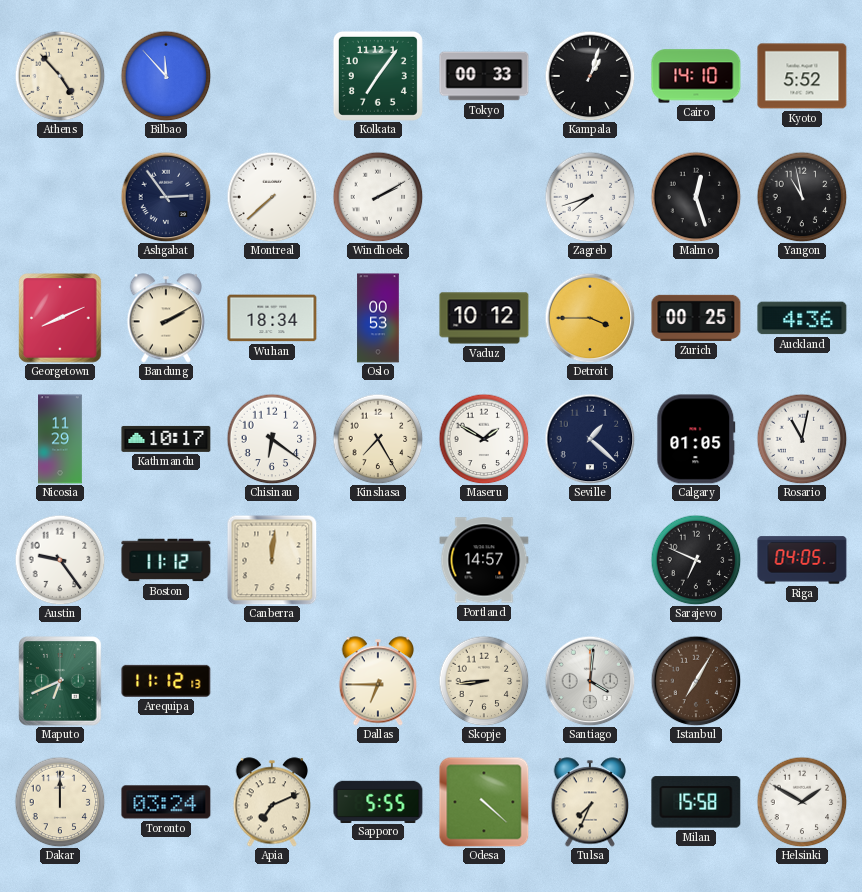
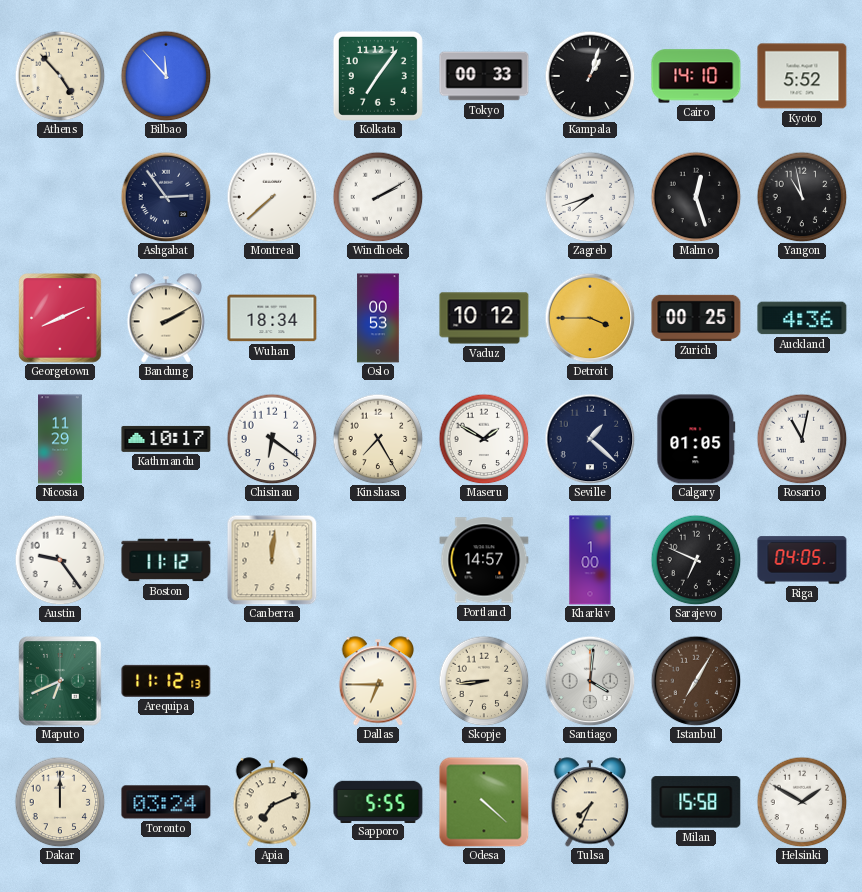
Kharkiv: none -> 1:00
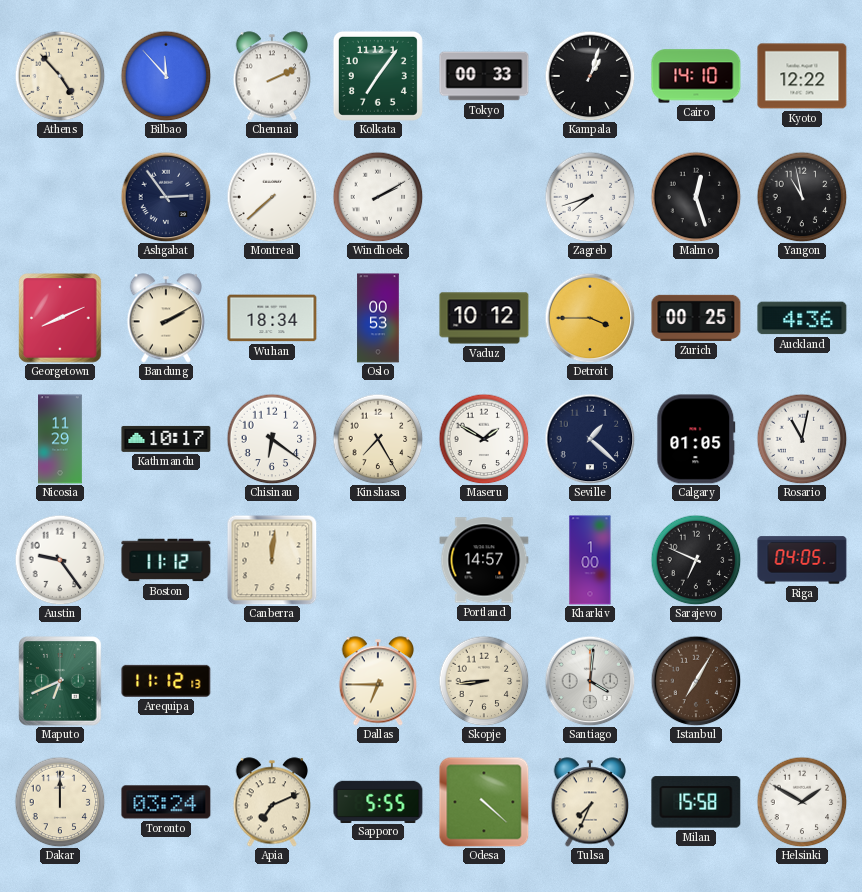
Chennai: none -> 2:11
Kyoto: 5:52 -> 12:22
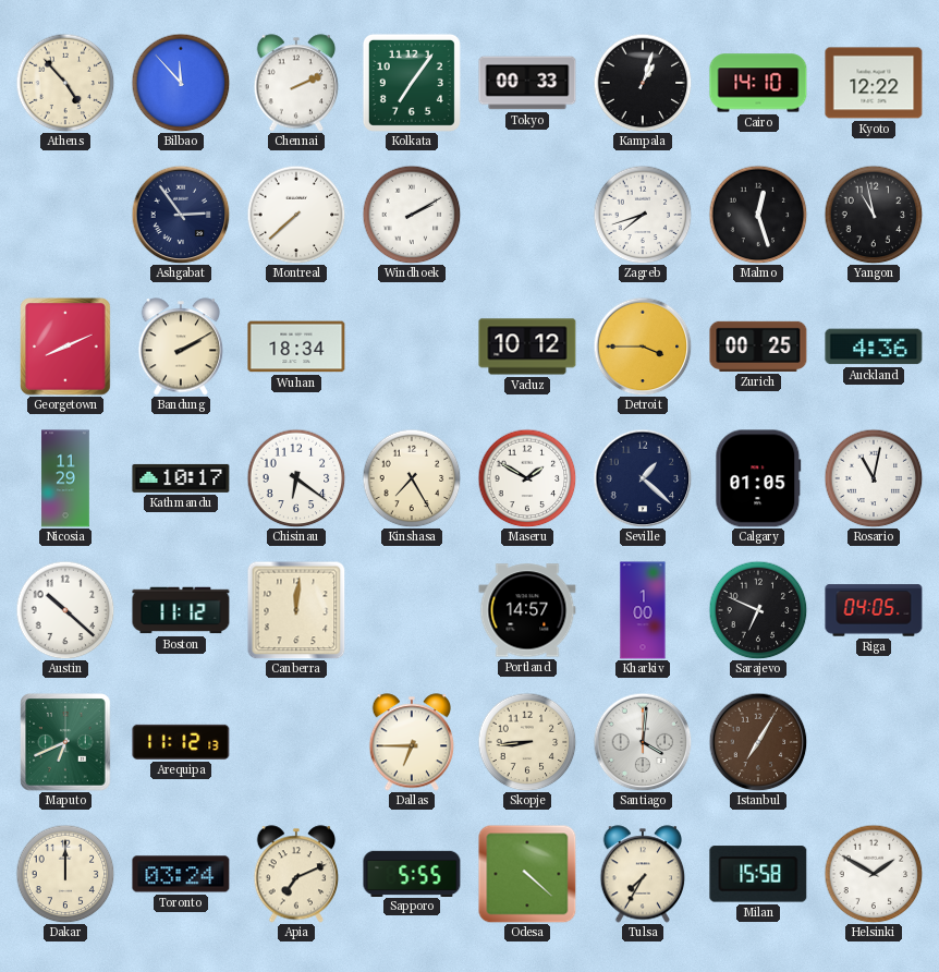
Oslo: 00:53 -> none
Austin: 9:24 -> 10:22
Tulsa: 7:34 -> 7:35
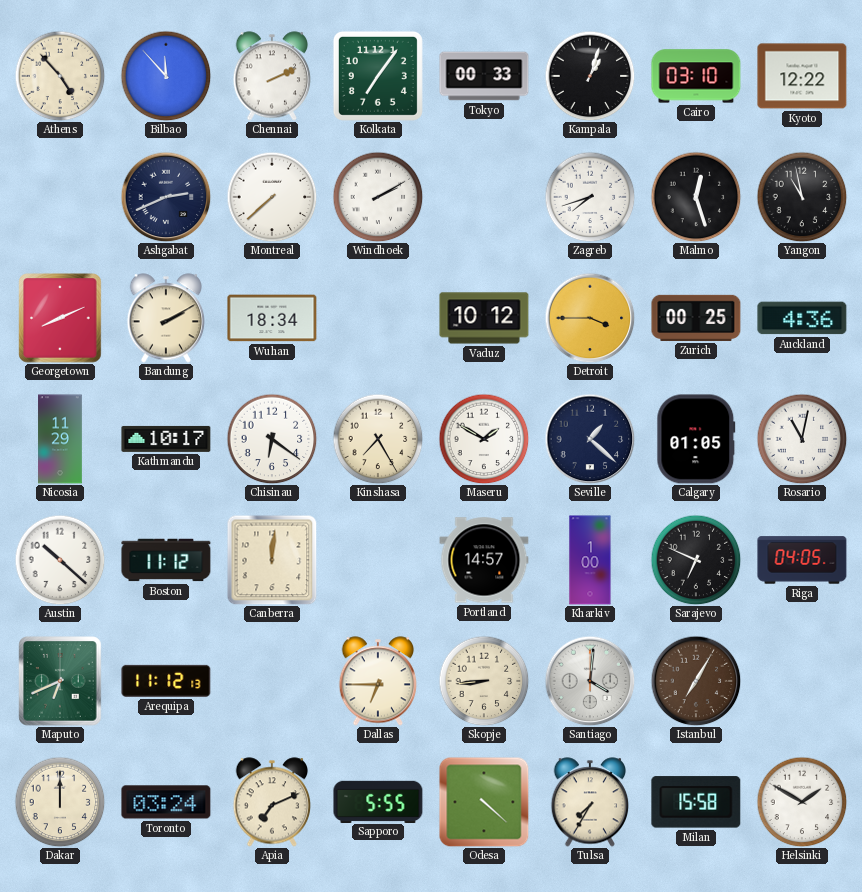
Cairo: 14:10 -> 03:10
Ashgabat: 2:54 -> 2:41
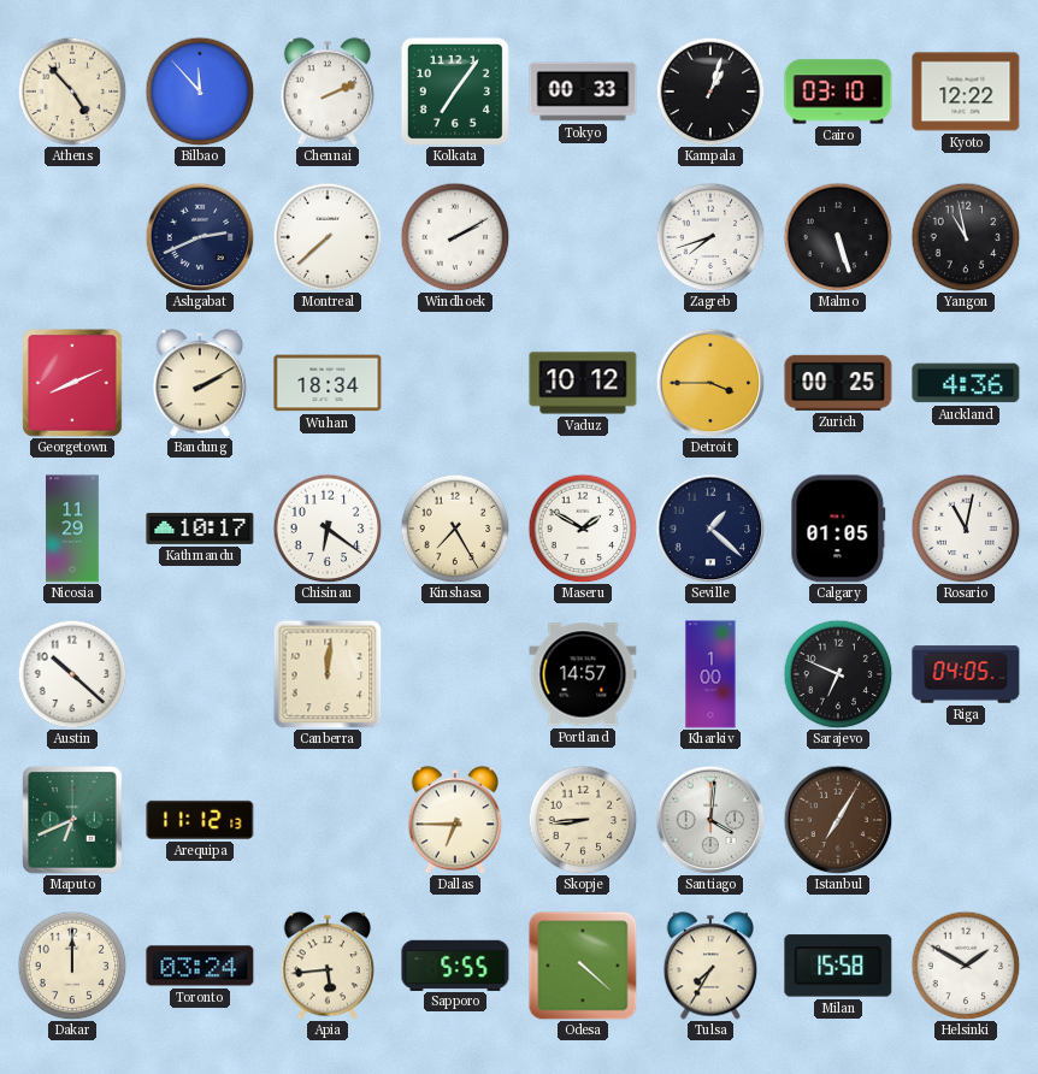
Malmo: 12:27 -> 5:27
Boston: 11:12 -> none
Apia: 7:11 -> 5:44
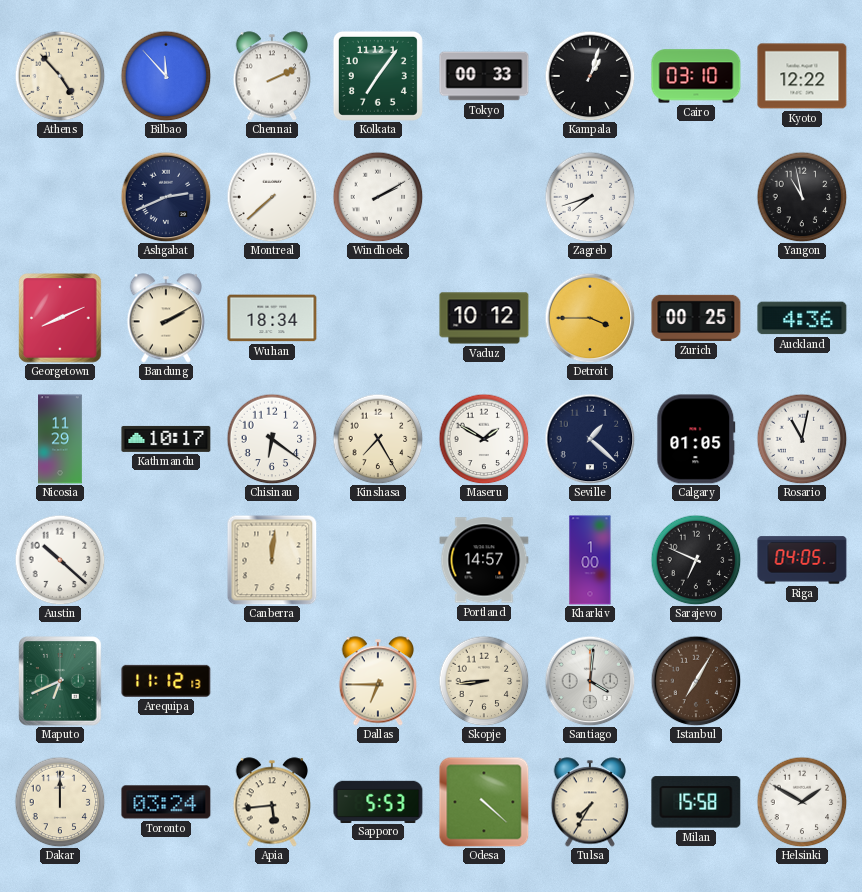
Malmo: 5:27 -> none
Sapporo: 5:55 -> 5:53
